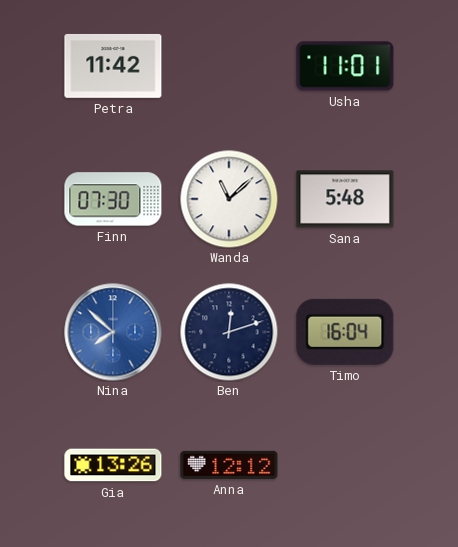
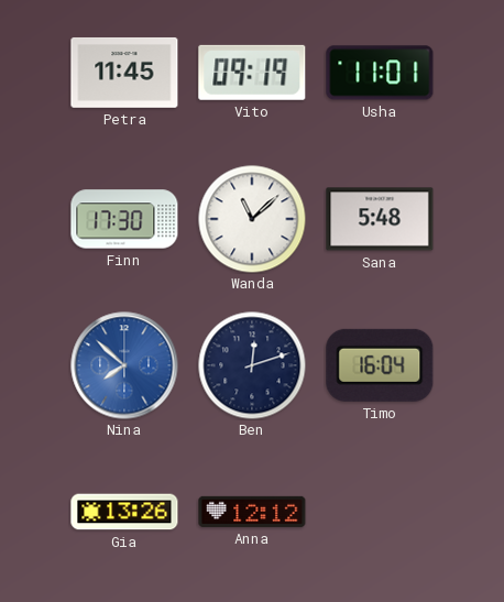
Petra: 11:42 -> 11:45
Vito: none -> 09:19
Finn: 07:30 -> 17:30
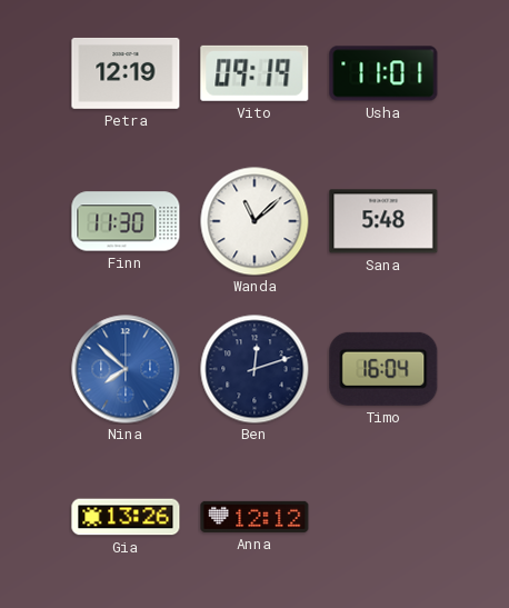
Petra: 11:45 -> 12:19
Finn: 17:30 -> 11:30
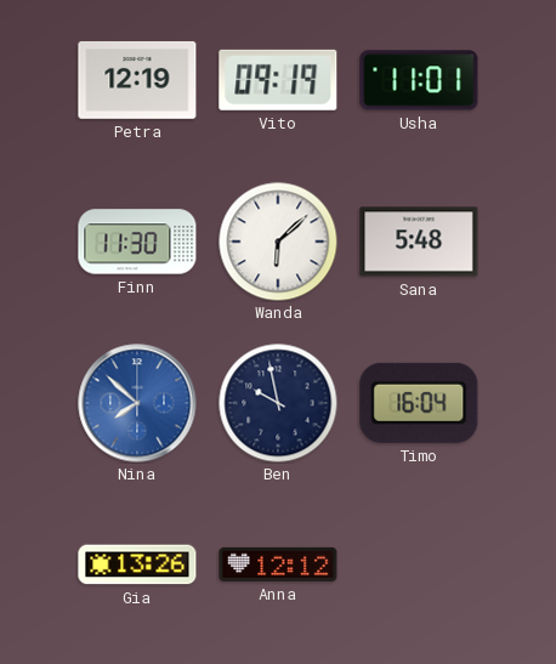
Wanda: 11:08 -> 6:08
Ben: 12:12 -> 9:58
